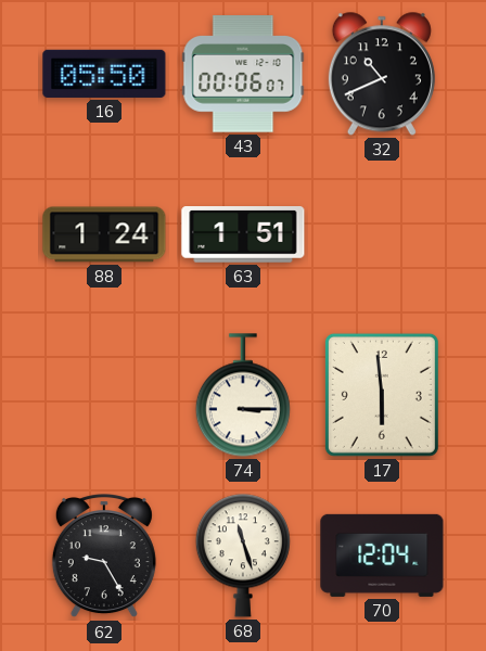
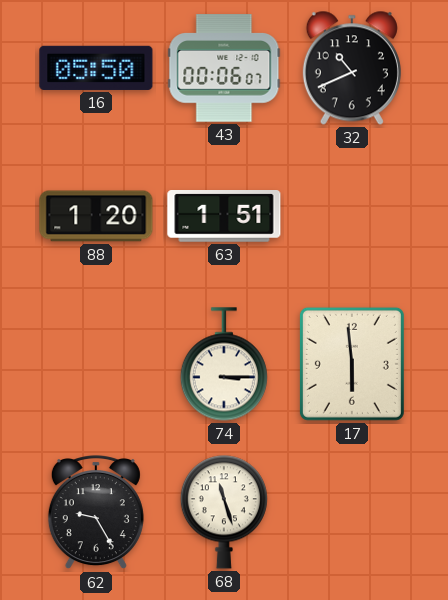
88: 1:24 -> 1:20
70: 12:04 -> none
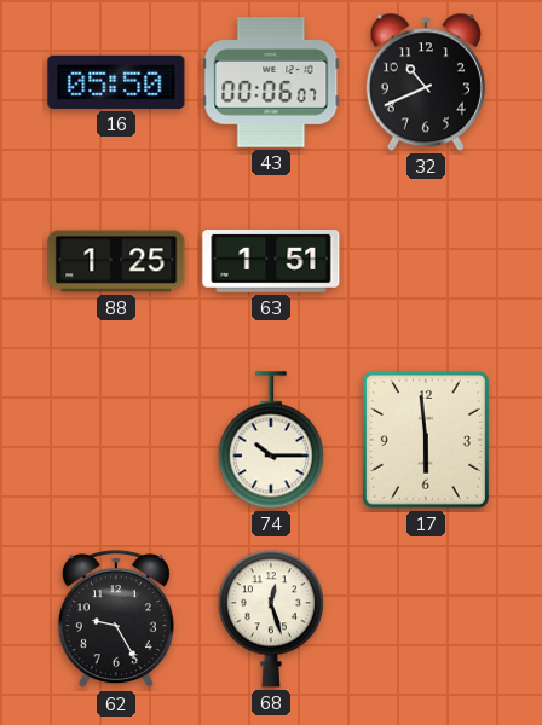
88: 1:20 -> 1:25
74: 3:15 -> 10:15
68: 11:27 -> 12:27
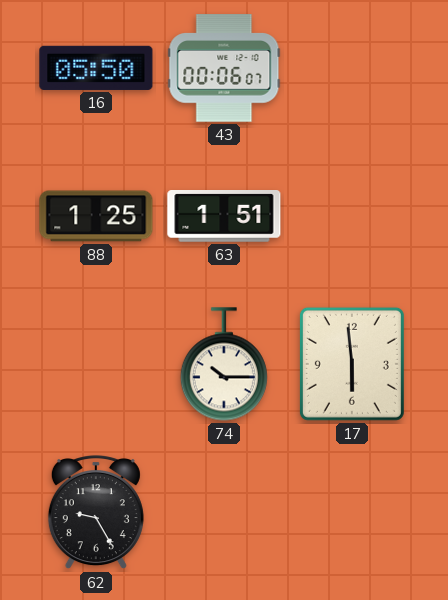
32: 10:41 -> none
68: 12:27 -> none
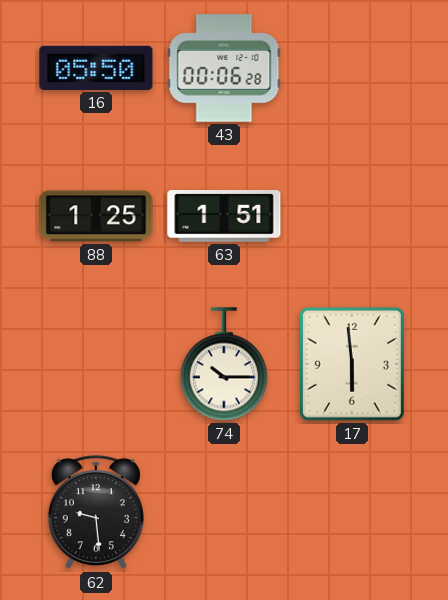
43: 00:06:07 -> 00:06:28
62: 9:25 -> 9:29
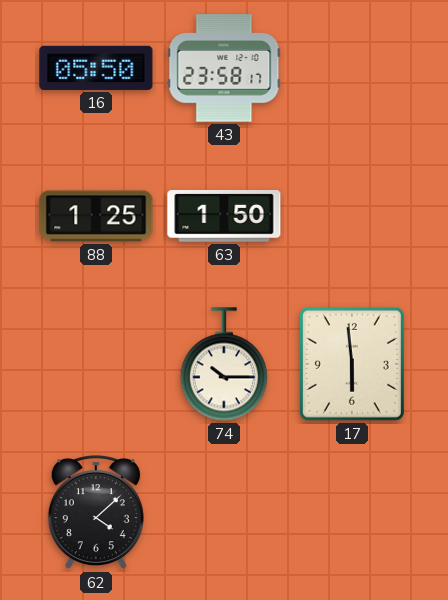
43: 00:06 -> 23:58
63: 1:51 -> 1:50
62: 9:29 -> 4:08
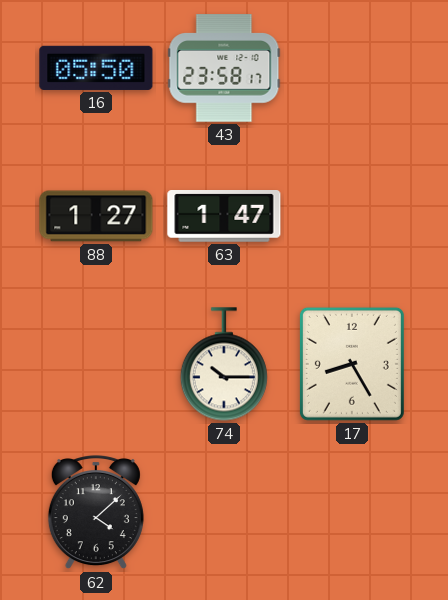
88: 1:25 -> 1:27
63: 1:50 -> 1:47
17: 5:59 -> 8:25
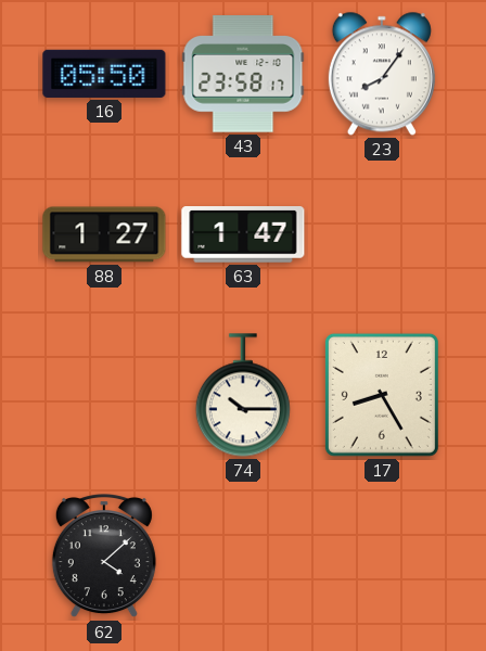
23: none -> 8:06
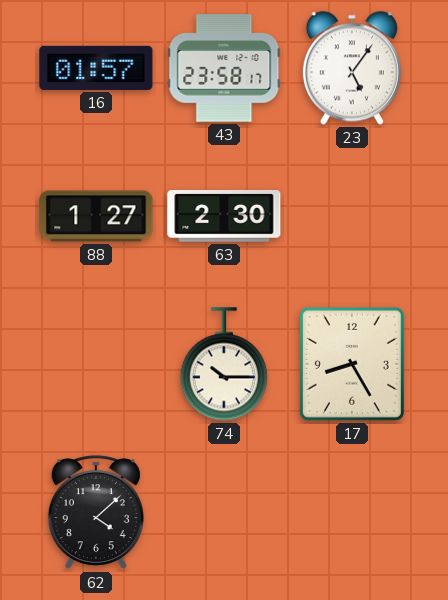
16: 05:50 -> 01:57
23: 8:06 -> 5:06
63: 1:47 -> 2:30
